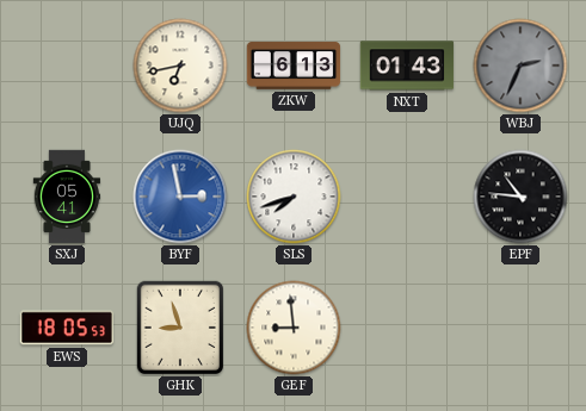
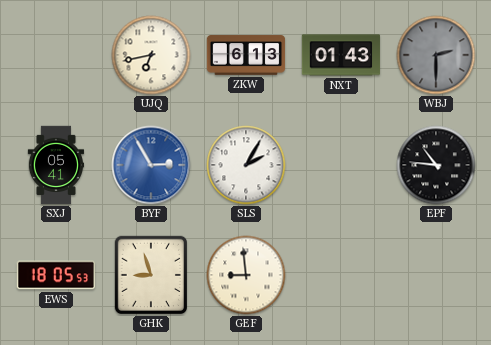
WBJ: 2:34 -> 2:30
BYF: 2:58 -> 2:55
SLS: 7:42 -> 2:05
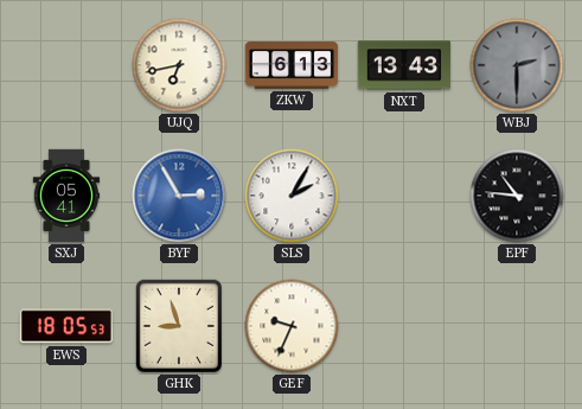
NXT: 01:43 -> 13:43
GEF: 8:59 -> 9:34
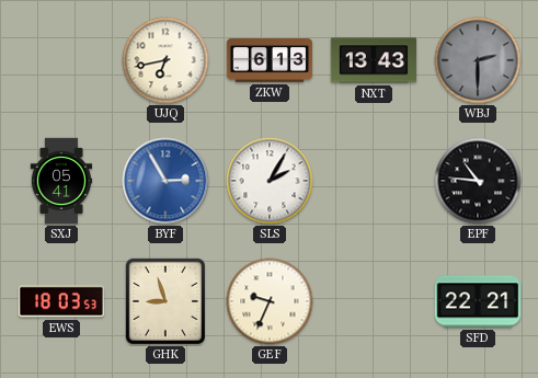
EWS: 18:05 -> 18:03
SFD: none -> 22:21
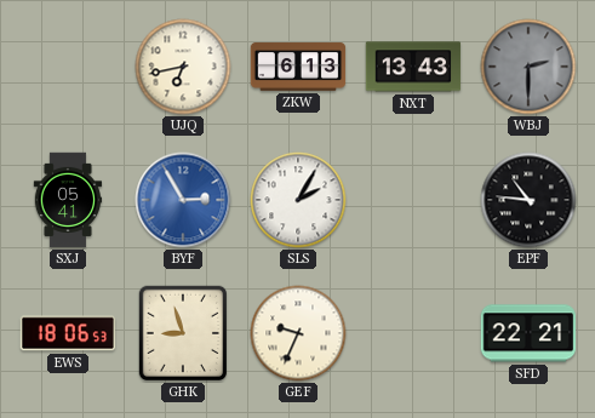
EWS: 18:03 -> 18:06
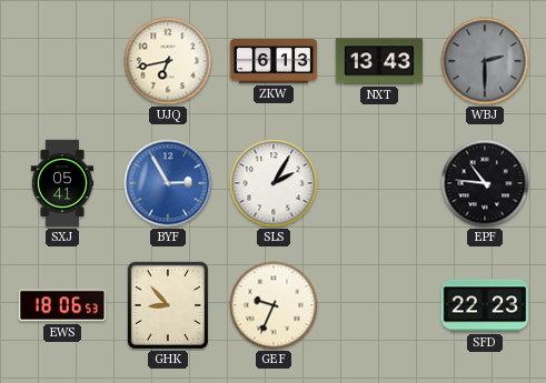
GHK: 8:57 -> 8:53
SFD: 22:21 -> 22:23
